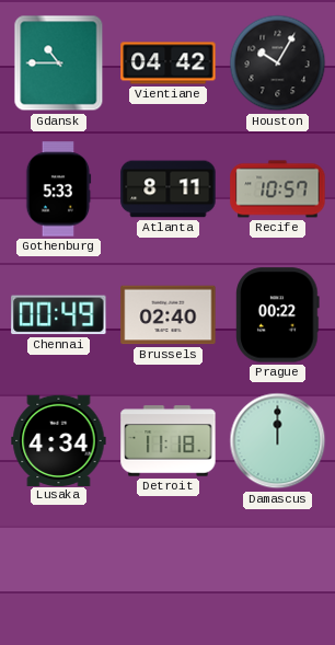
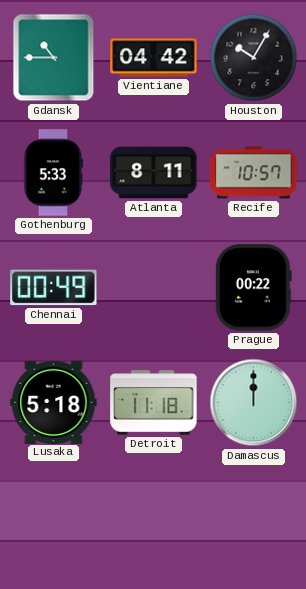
Brussels: 02:40 -> none
Lusaka: 4:34 -> 5:18
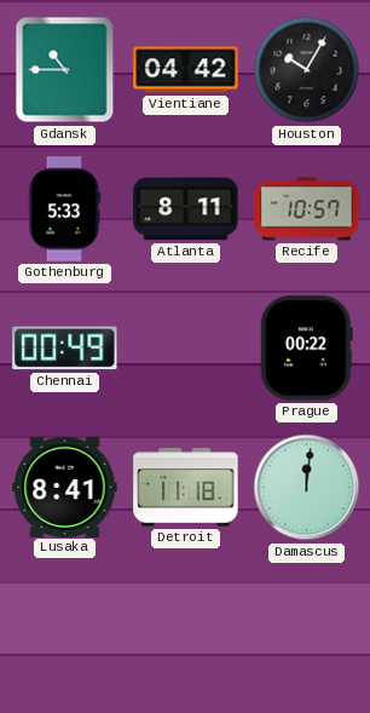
Lusaka: 5:18 -> 8:41
Damascus: 12:00 -> 12:01
